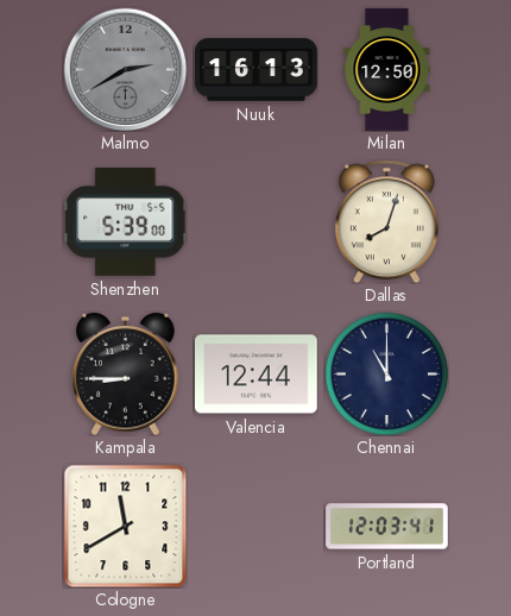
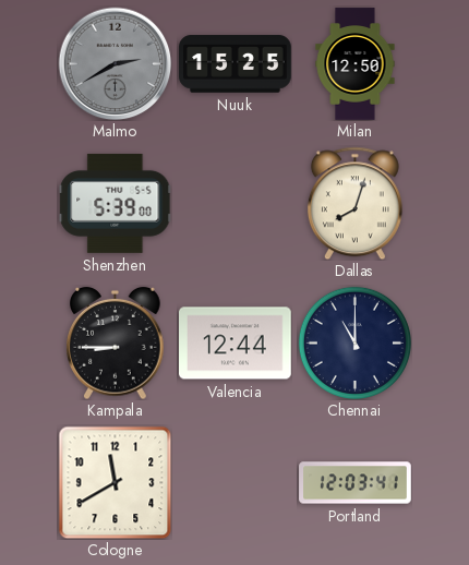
Nuuk: 16:13 -> 15:25
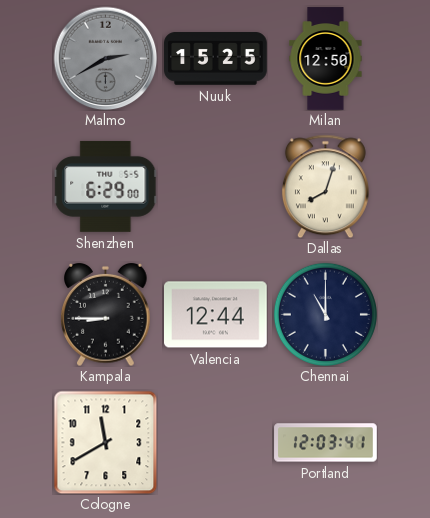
Shenzhen: 5:39 -> 6:29
